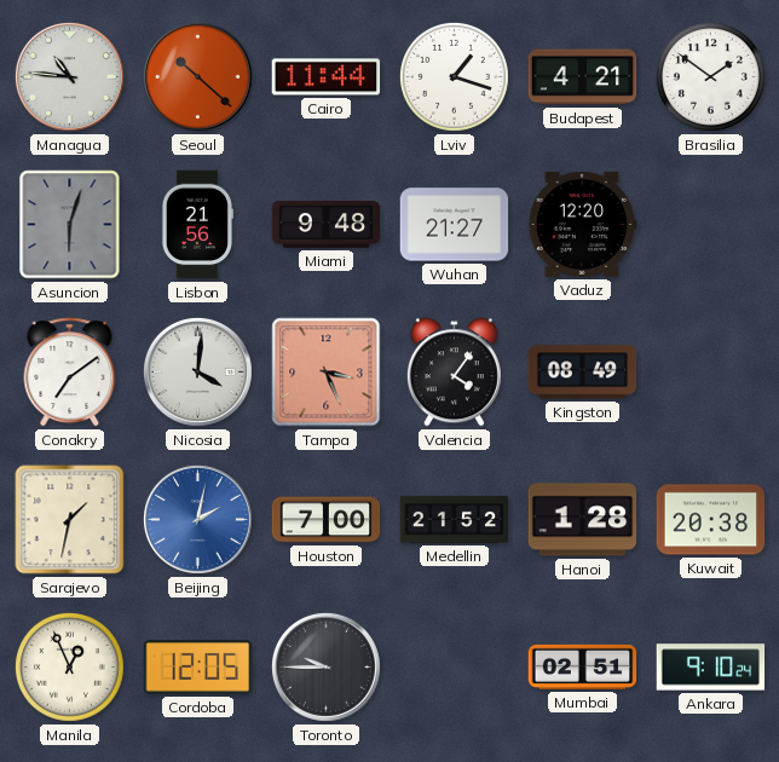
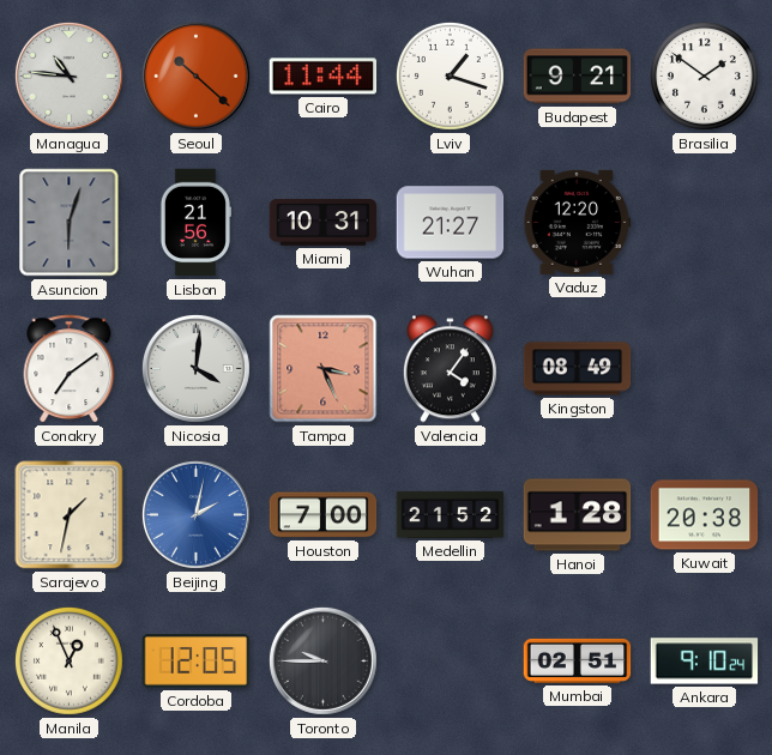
Budapest: 4:21 -> 9:21
Miami: 9:48 -> 10:31
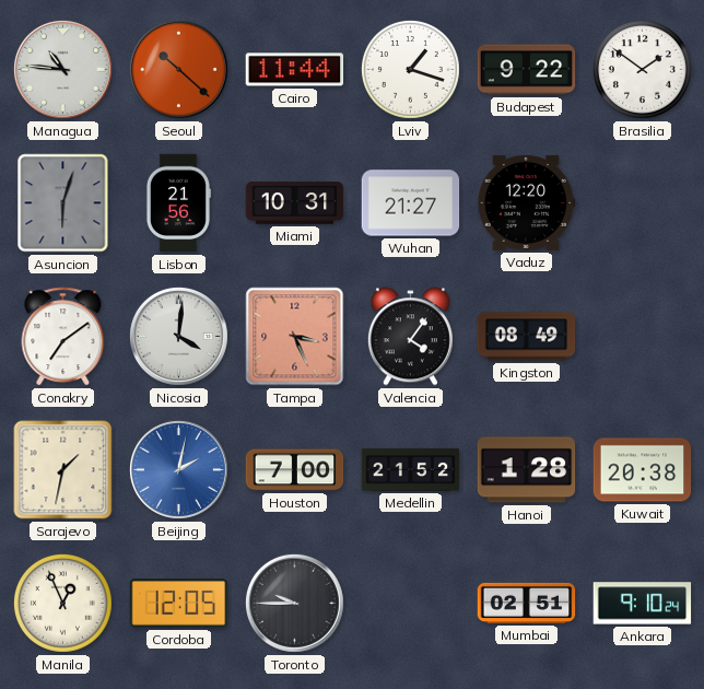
Budapest: 9:21 -> 9:22
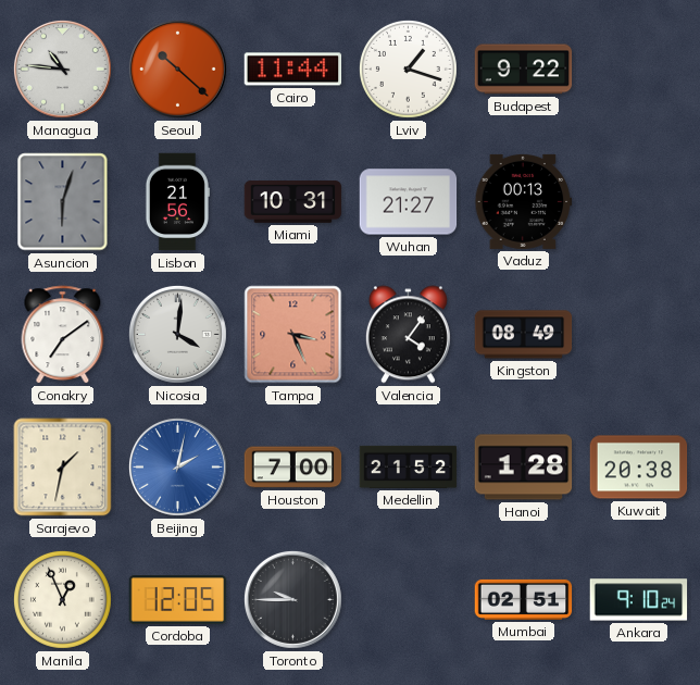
Brasilia: 1:51 -> none
Vaduz: 12:20 -> 00:13
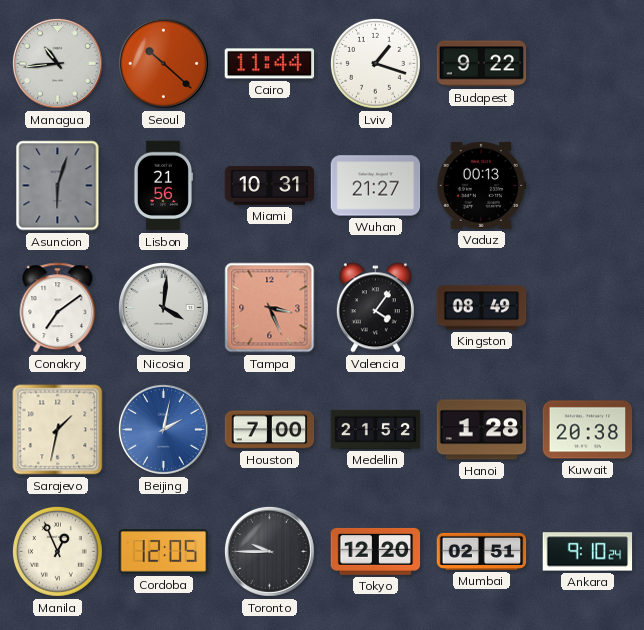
Managua: 10:46 -> 10:44
Tokyo: none -> 12:20
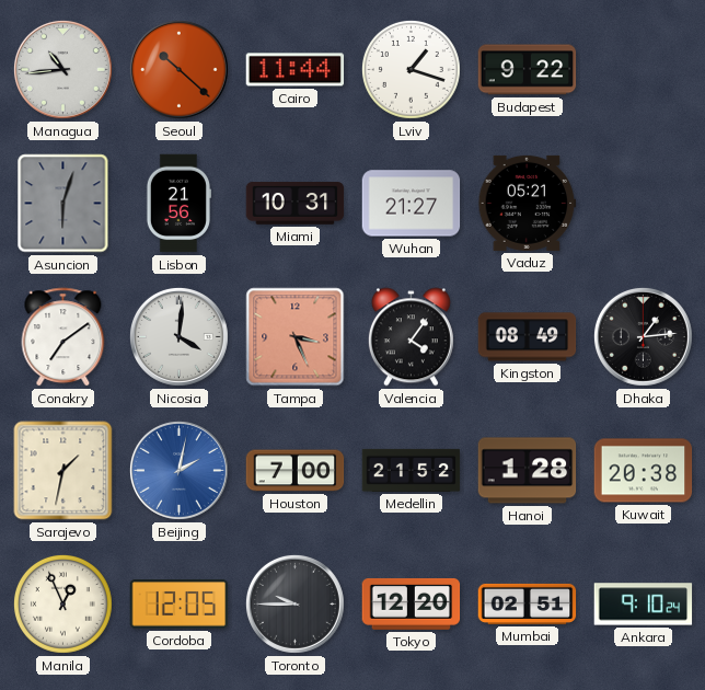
Vaduz: 00:13 -> 05:21
Dhaka: none -> 1:14
